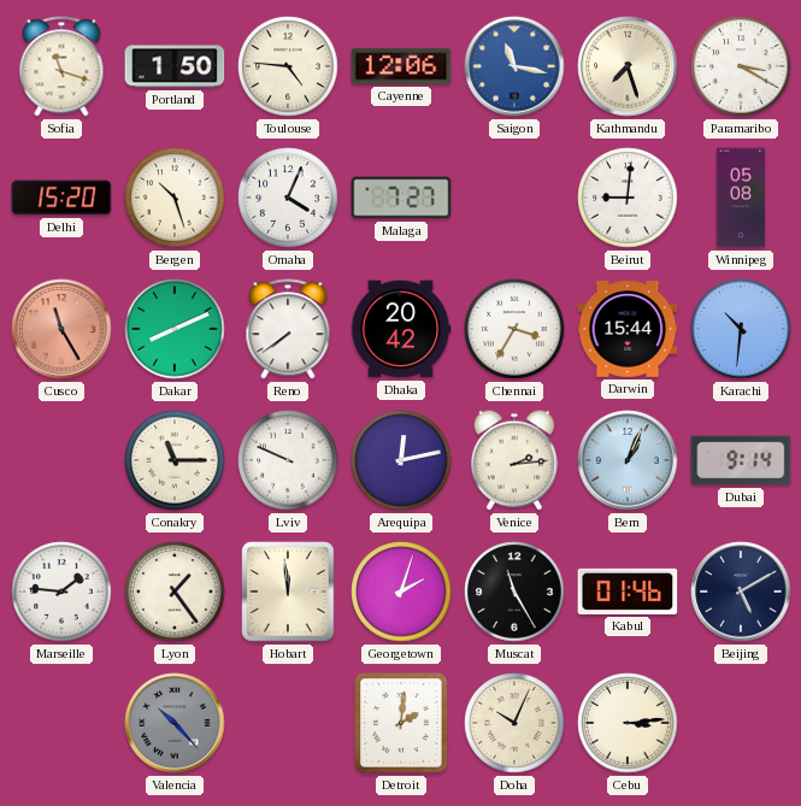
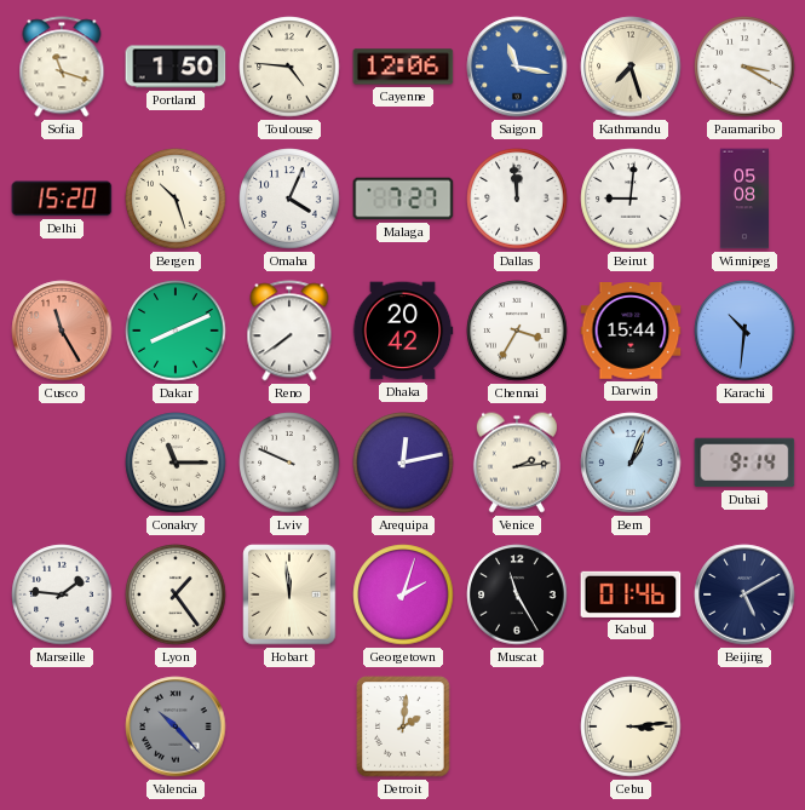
Dallas: none -> 11:59
Doha: 10:04 -> none
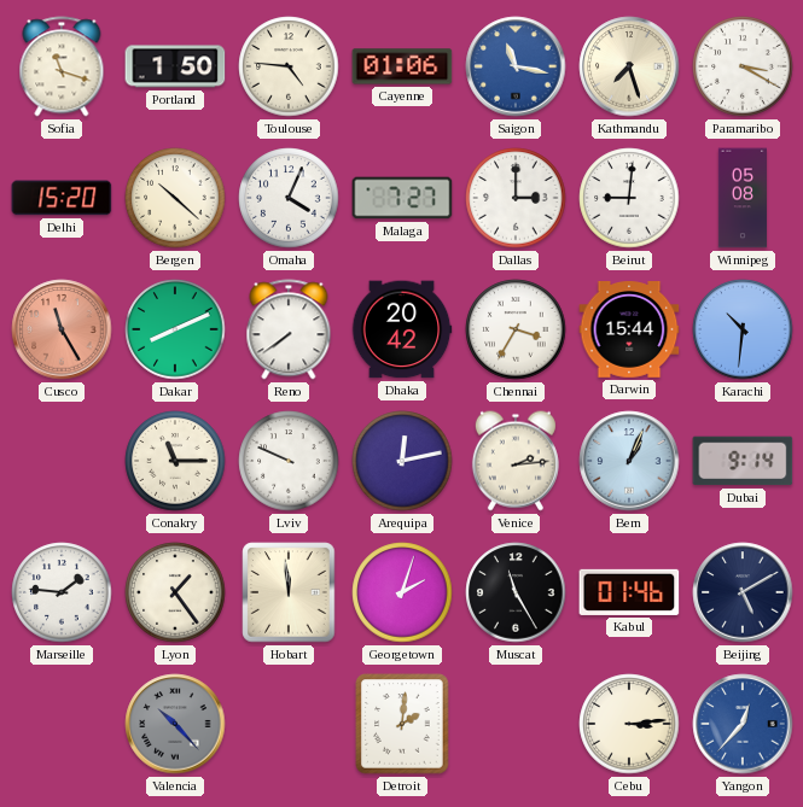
Cayenne: 12:06 -> 01:06
Bergen: 10:27 -> 10:22
Dallas: 11:59 -> 3:00
Yangon: none -> 12:37
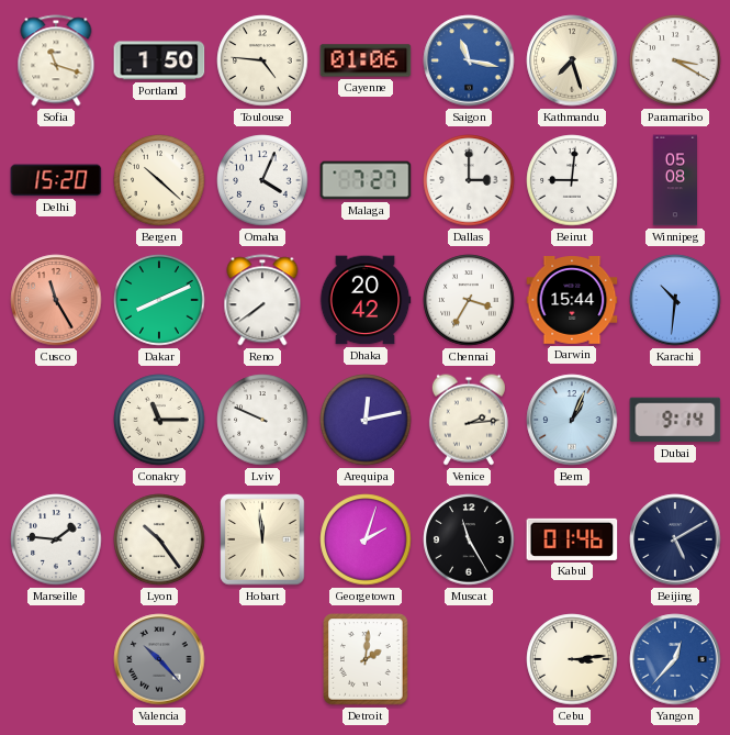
Lyon: 1:24 -> 10:24
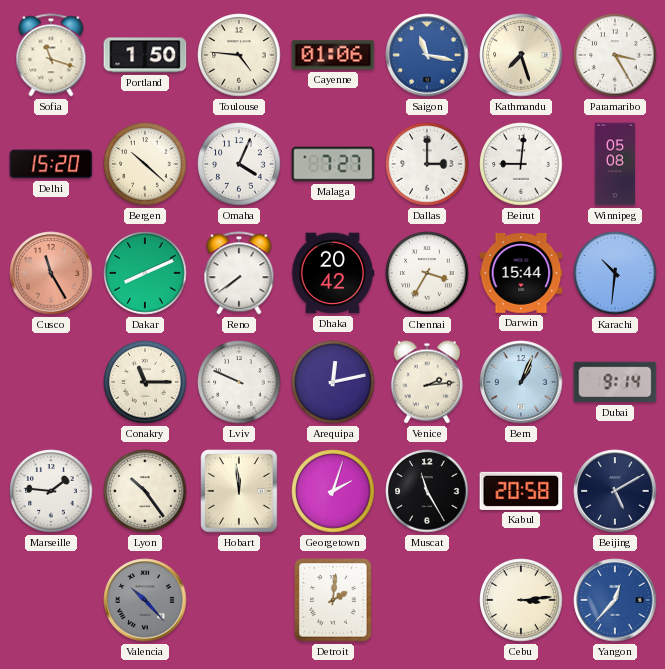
Paramaribo: 3:20 -> 3:25
Kabul: 01:46 -> 20:58
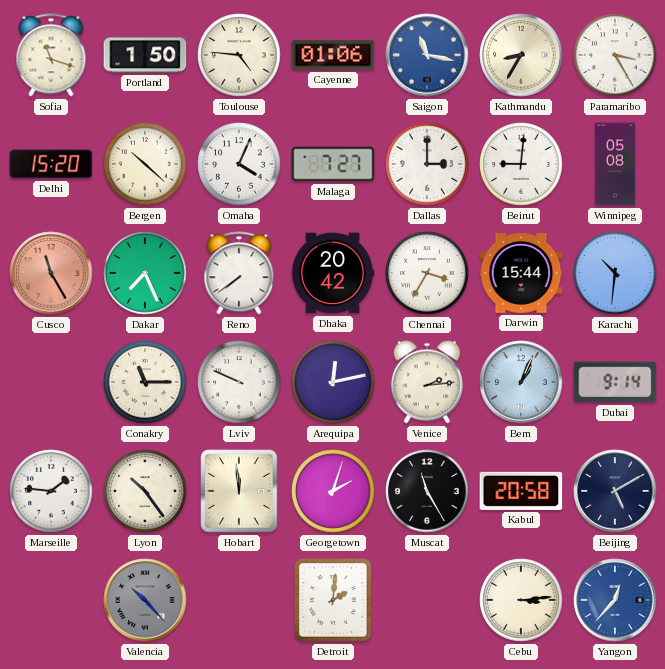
Kathmandu: 7:27 -> 8:35
Dakar: 8:11 -> 7:26
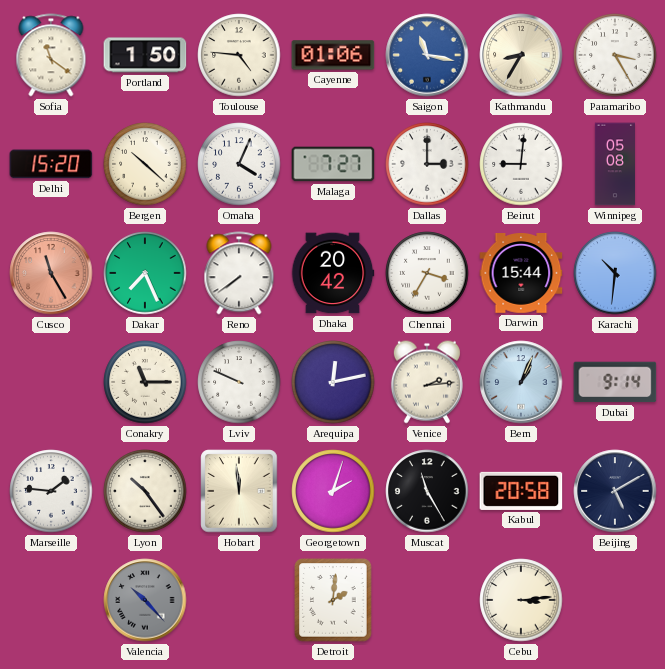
Sofia: 11:18 -> 11:21
Yangon: 12:37 -> none
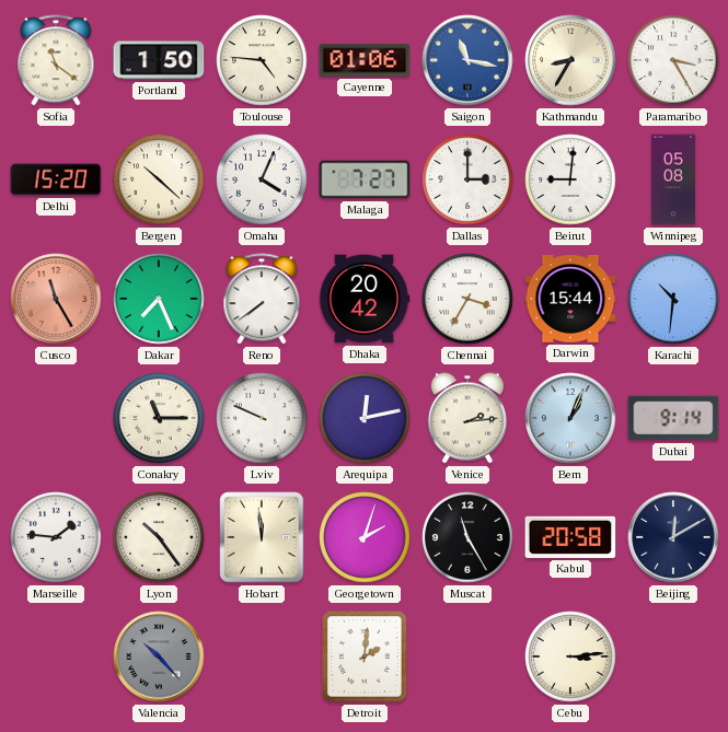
Beijing: 5:10 -> 12:10
